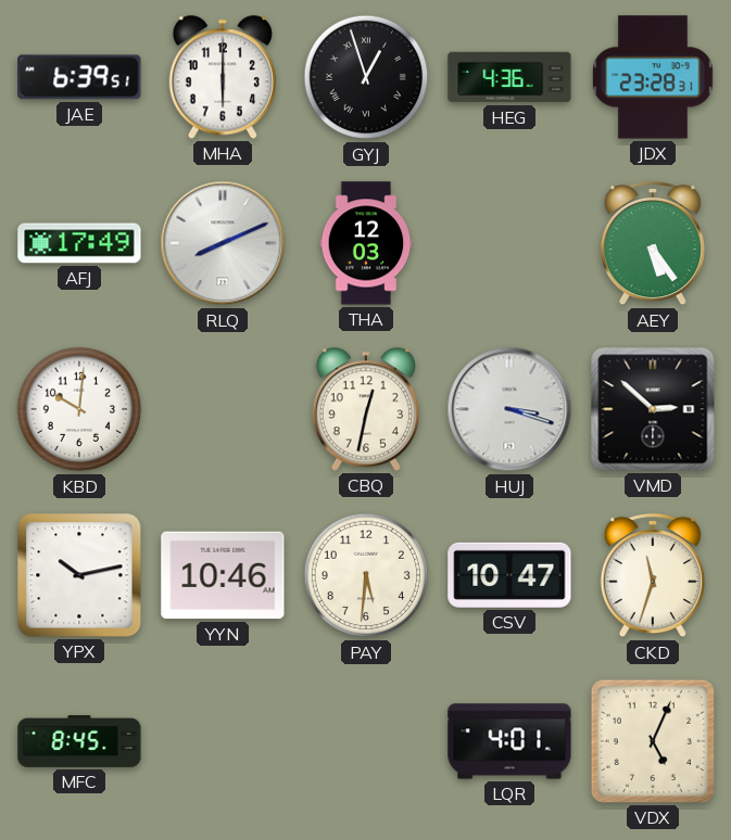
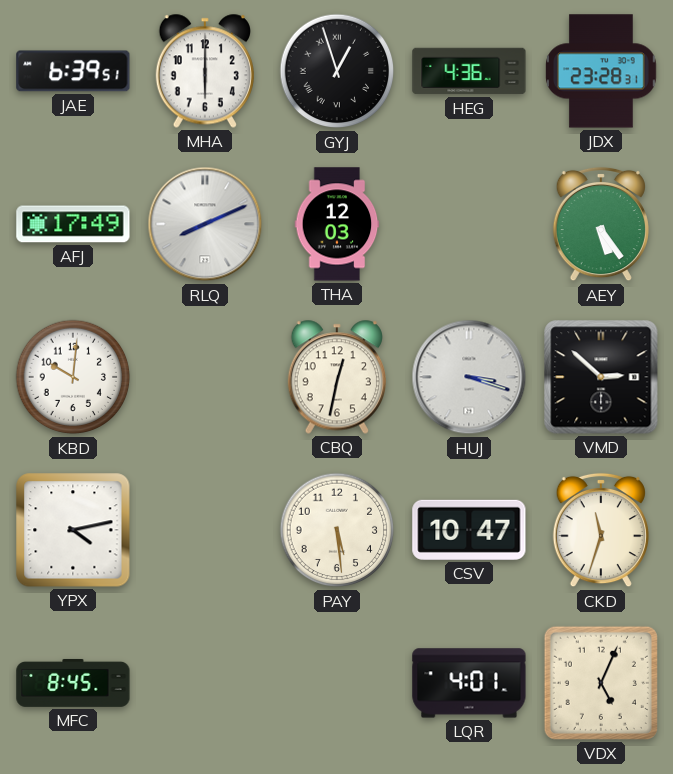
YPX: 10:13 -> 4:13
YYN: 10:46 -> none
PAY: 5:31 -> 5:29
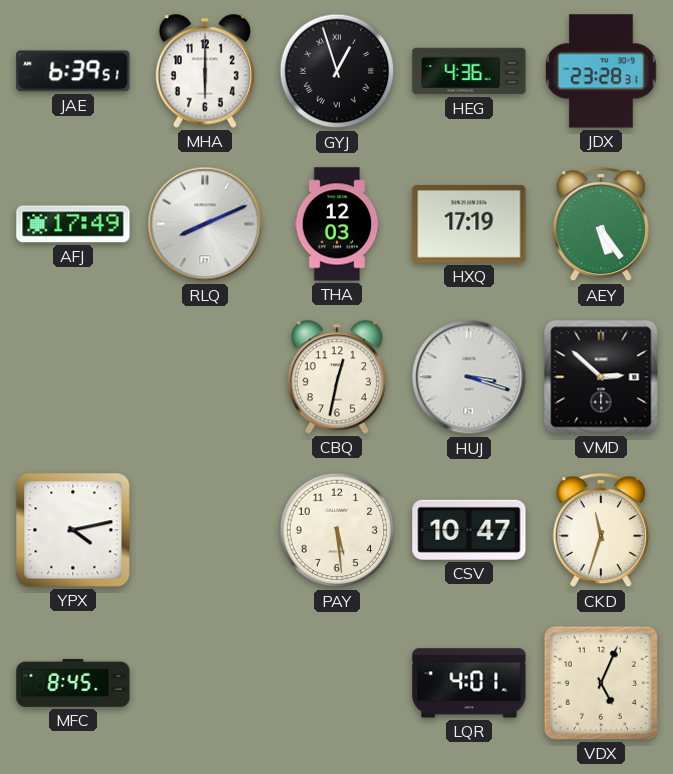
HXQ: none -> 17:19
KBD: 10:01 -> none
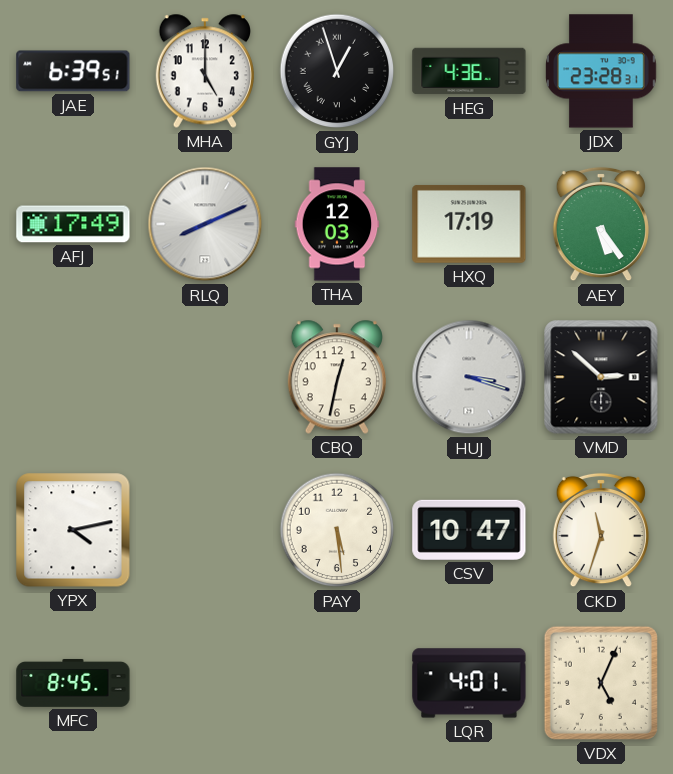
MHA: 6:00 -> 5:00
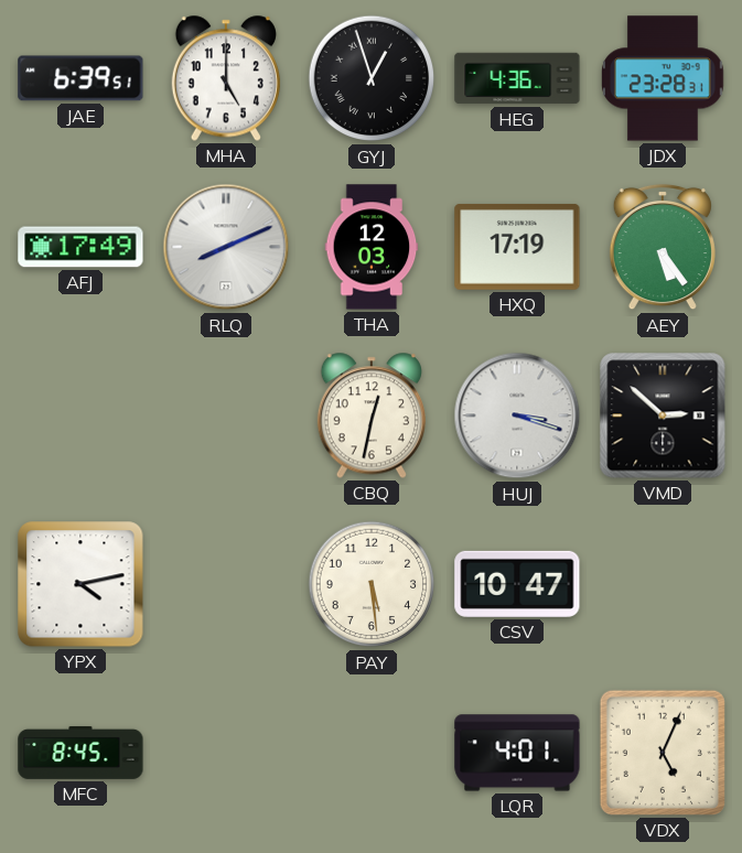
CKD: 11:33 -> none
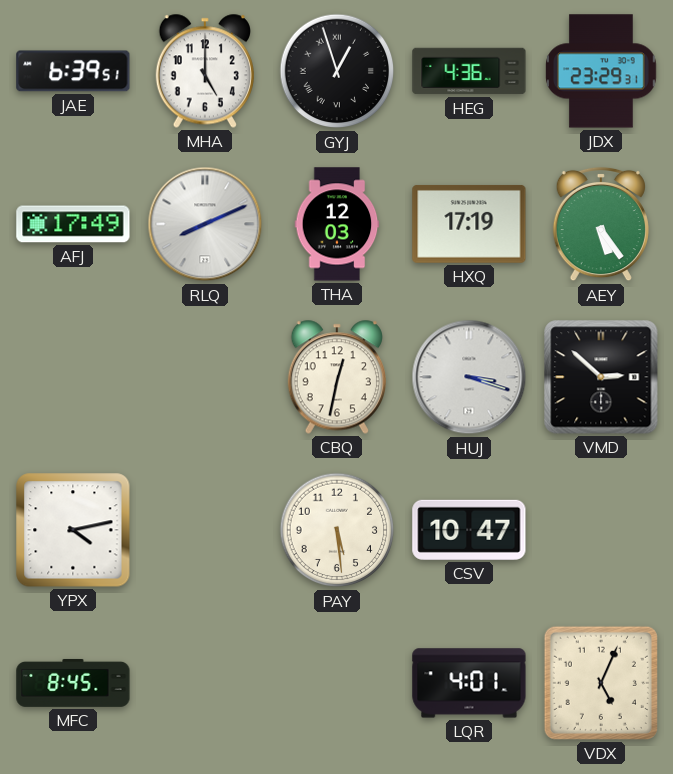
JDX: 23:28 -> 23:29
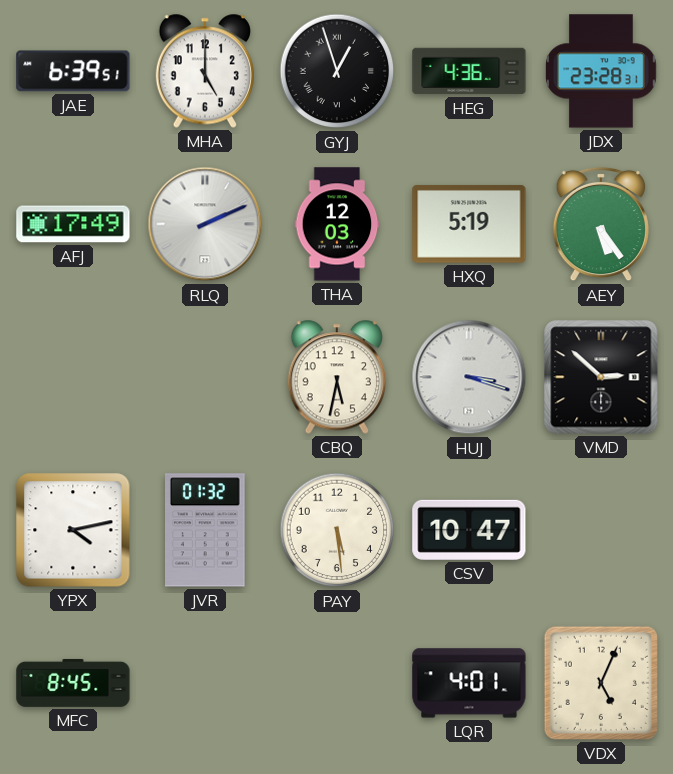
JDX: 23:29 -> 23:28
RLQ: 8:11 -> 2:11
HXQ: 17:19 -> 5:19
CBQ: 12:32 -> 5:32
JVR: none -> 01:32
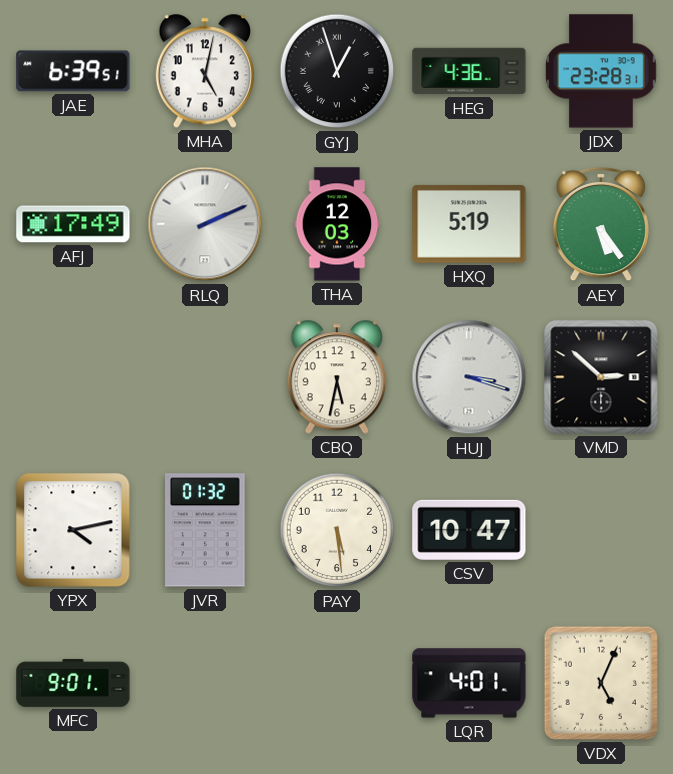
MHA: 5:00 -> 5:02
MFC: 8:45 -> 9:01
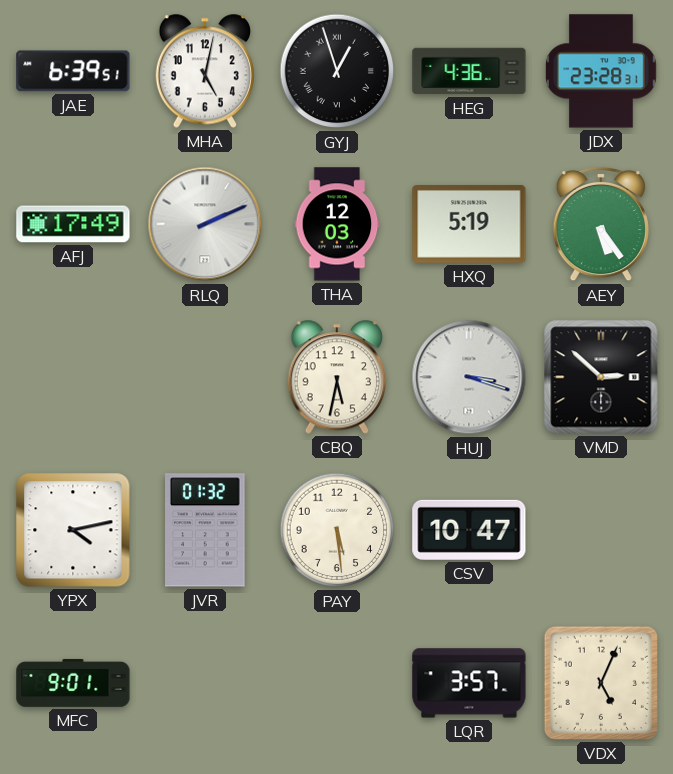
LQR: 4:01 -> 3:57
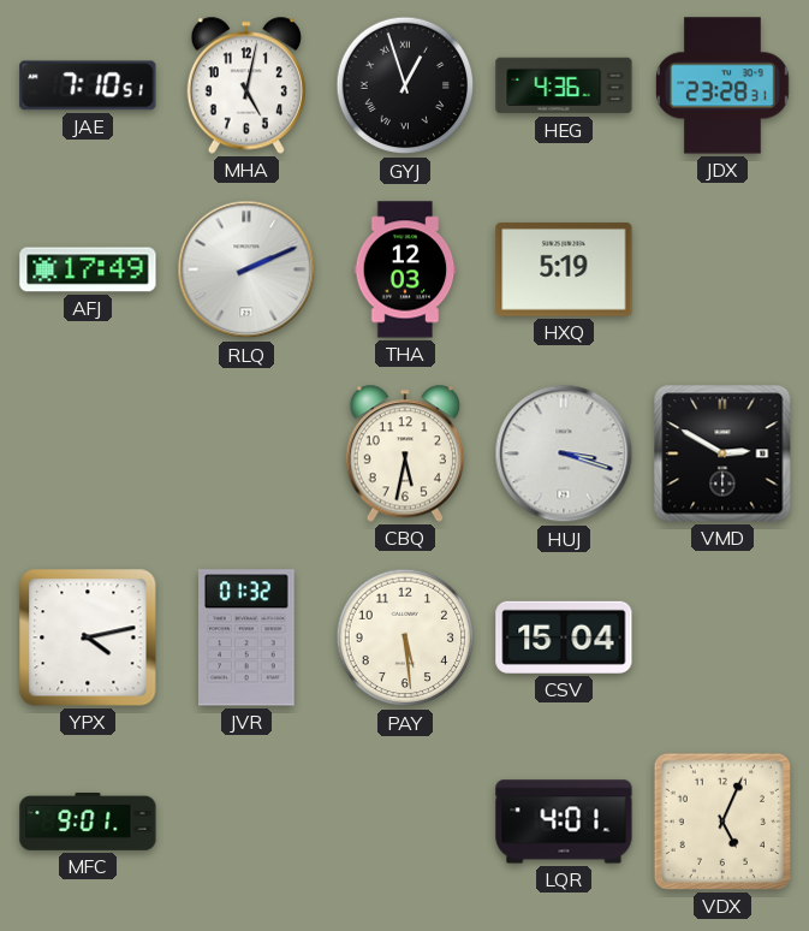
JAE: 6:39 -> 7:10
AEY: 5:24 -> none
VMD: 2:52 -> 2:50
CSV: 10:47 -> 15:04
LQR: 3:57 -> 4:01
